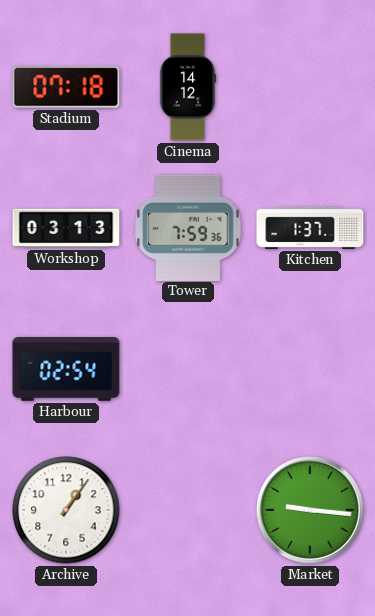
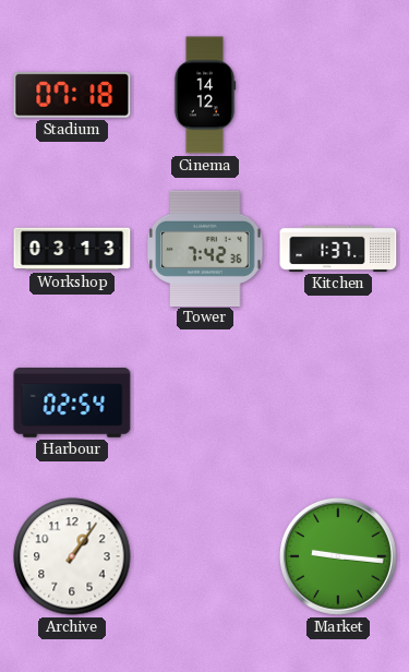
Tower: 7:59 -> 7:42
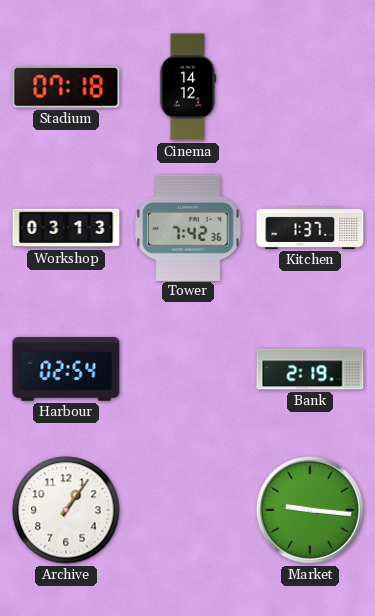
Bank: none -> 2:19
